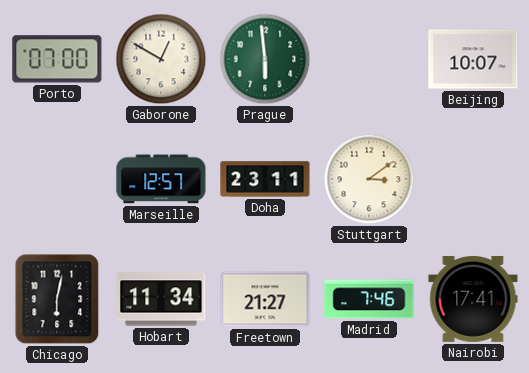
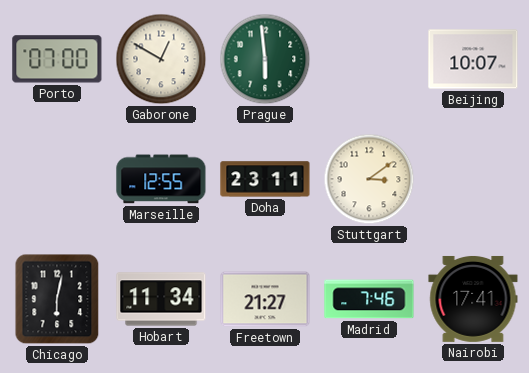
Marseille: 12:57 -> 12:55
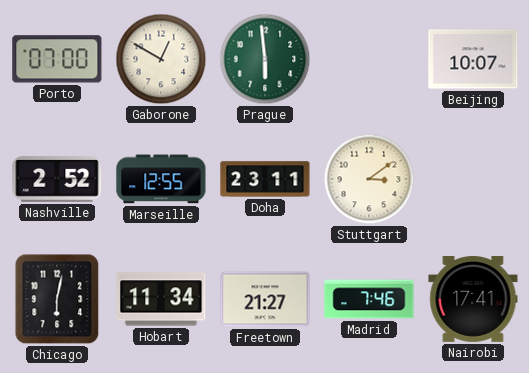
Nashville: none -> 2:52
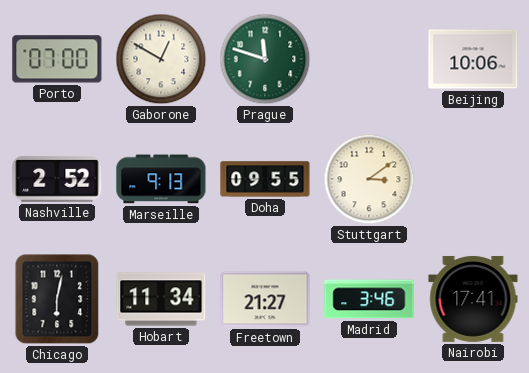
Prague: 5:59 -> 11:48
Beijing: 10:07 -> 10:06
Marseille: 12:55 -> 9:13
Doha: 23:11 -> 09:55
Madrid: 7:46 -> 3:46
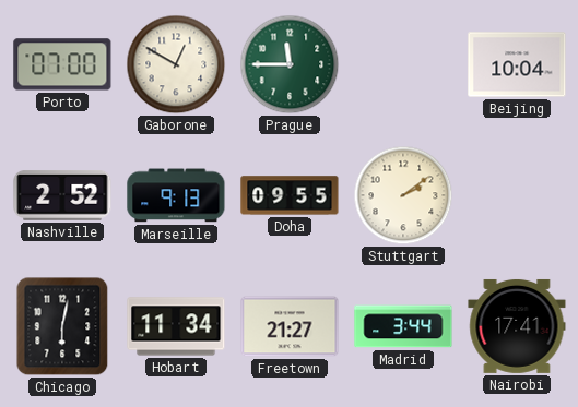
Prague: 11:48 -> 11:45
Beijing: 10:06 -> 10:04
Stuttgart: 3:09 -> 2:09
Madrid: 3:46 -> 3:44
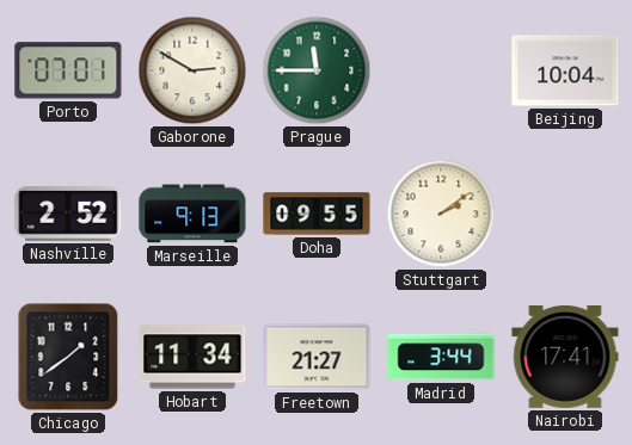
Porto: 07:00 -> 07:01
Gaborone: 12:50 -> 2:50
Chicago: 6:02 -> 1:39
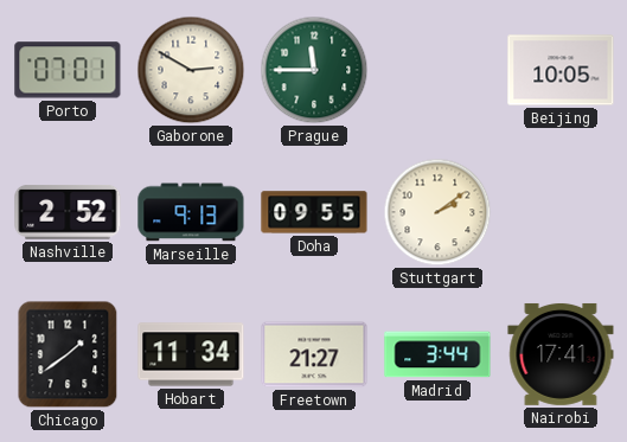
Beijing: 10:04 -> 10:05
